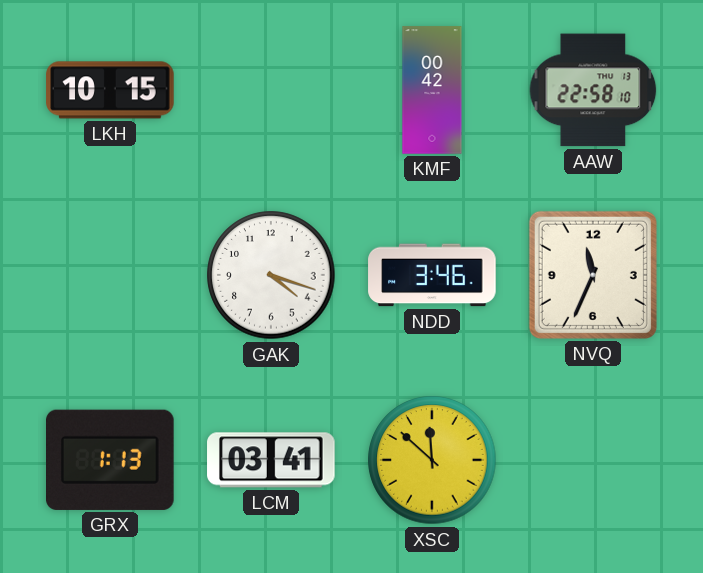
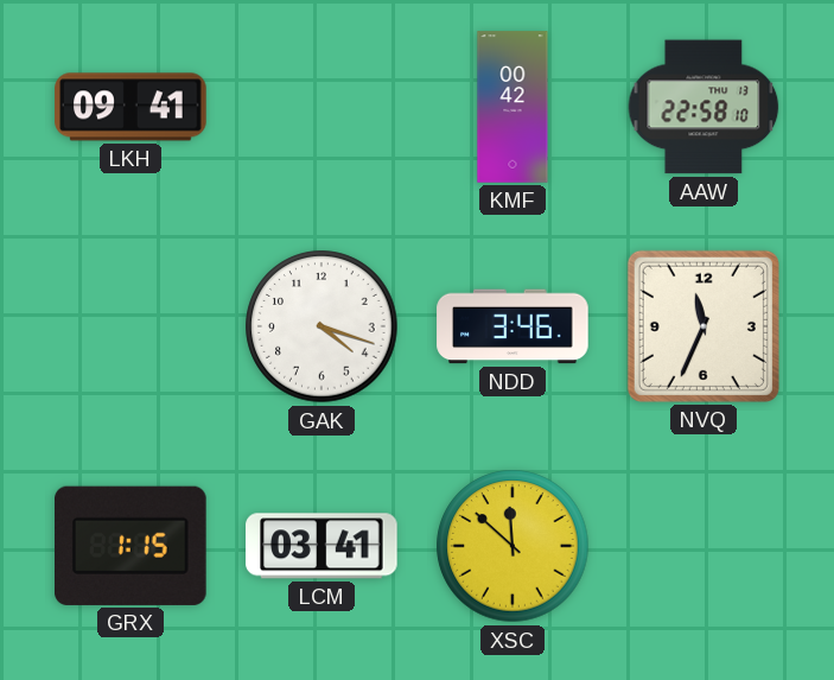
LKH: 10:15 -> 09:41
GRX: 1:13 -> 1:15
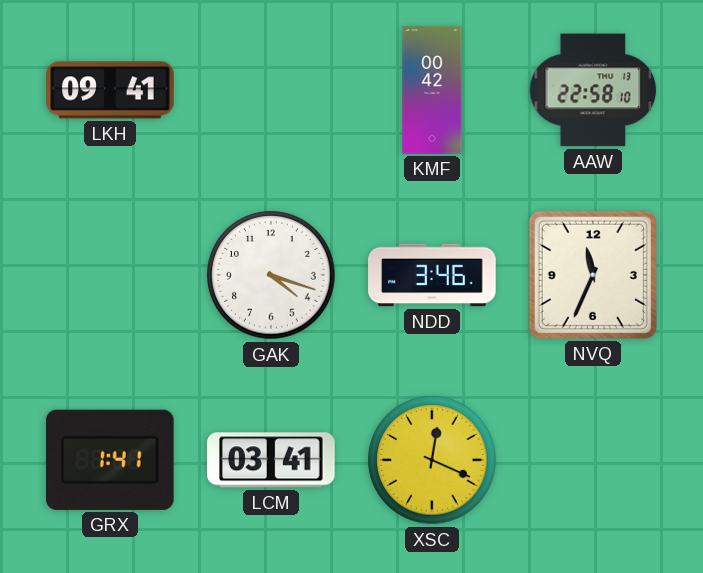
GRX: 1:15 -> 1:41
XSC: 11:52 -> 12:19
